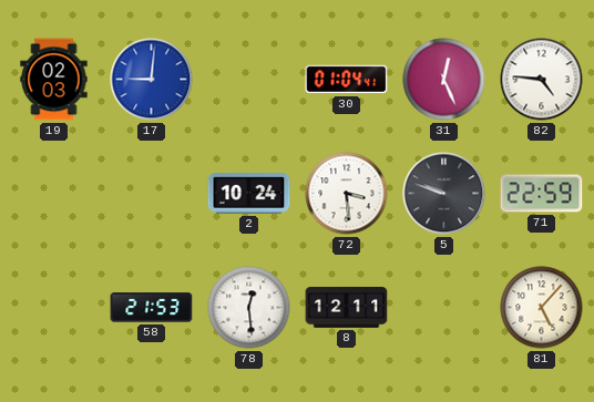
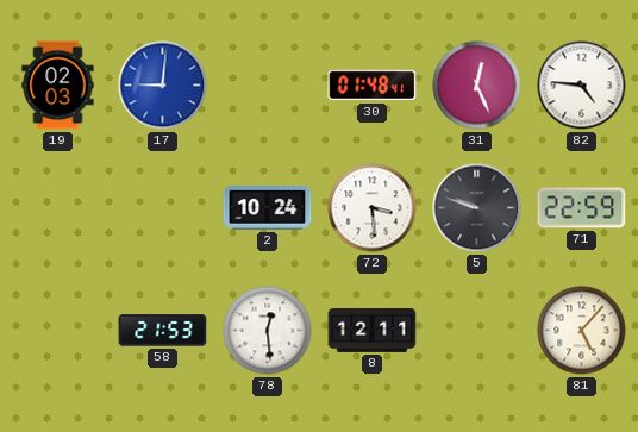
30: 01:04 -> 01:48
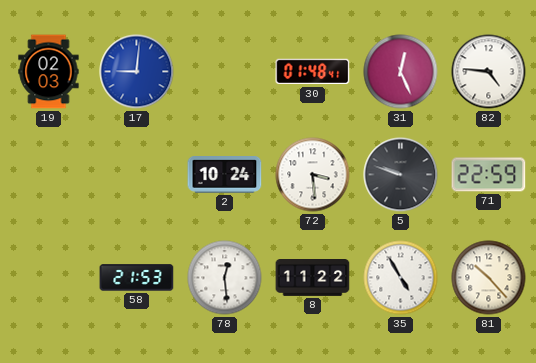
8: 12:11 -> 11:22
35: none -> 4:55
81: 5:07 -> 10:23
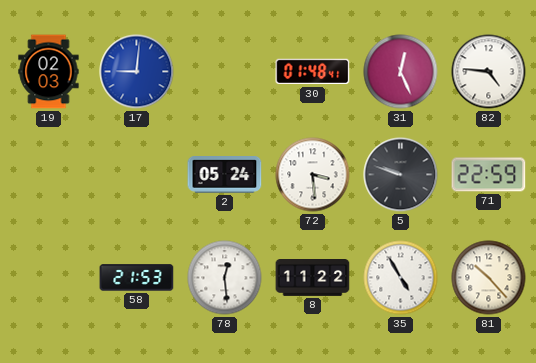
2: 10:24 -> 05:24
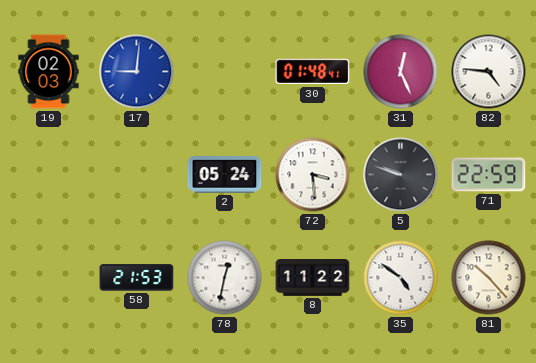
78: 12:29 -> 12:32
35: 4:55 -> 4:51
